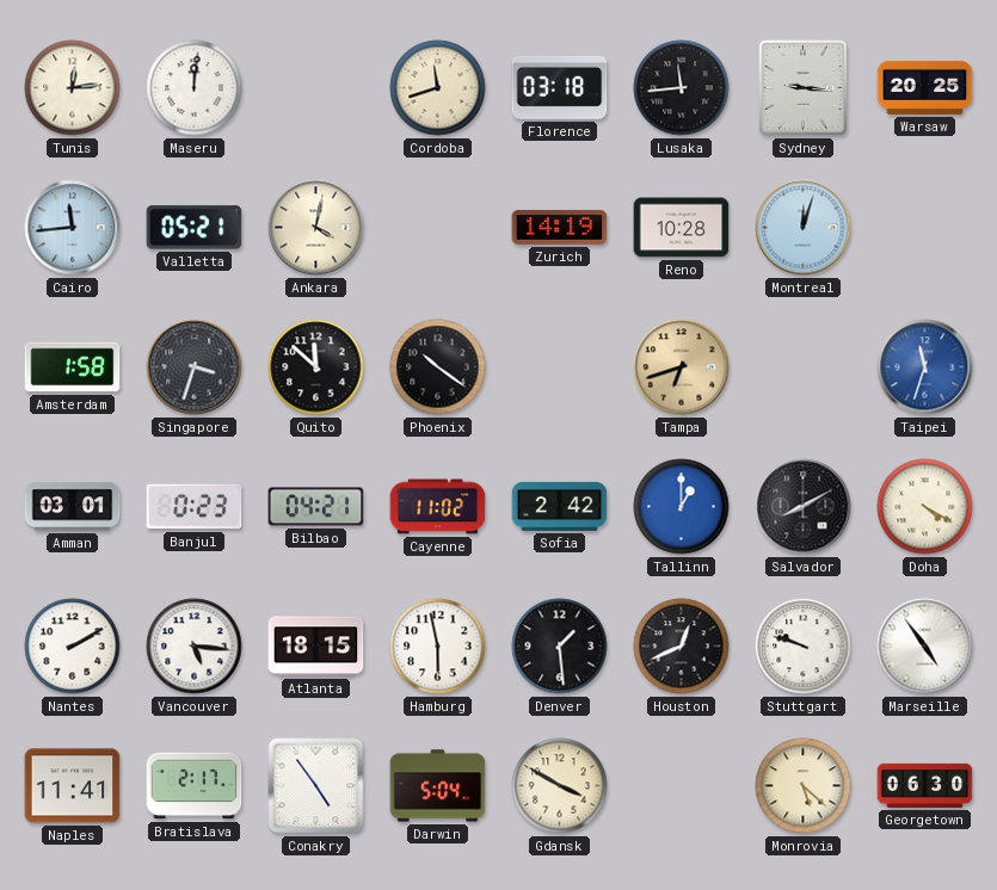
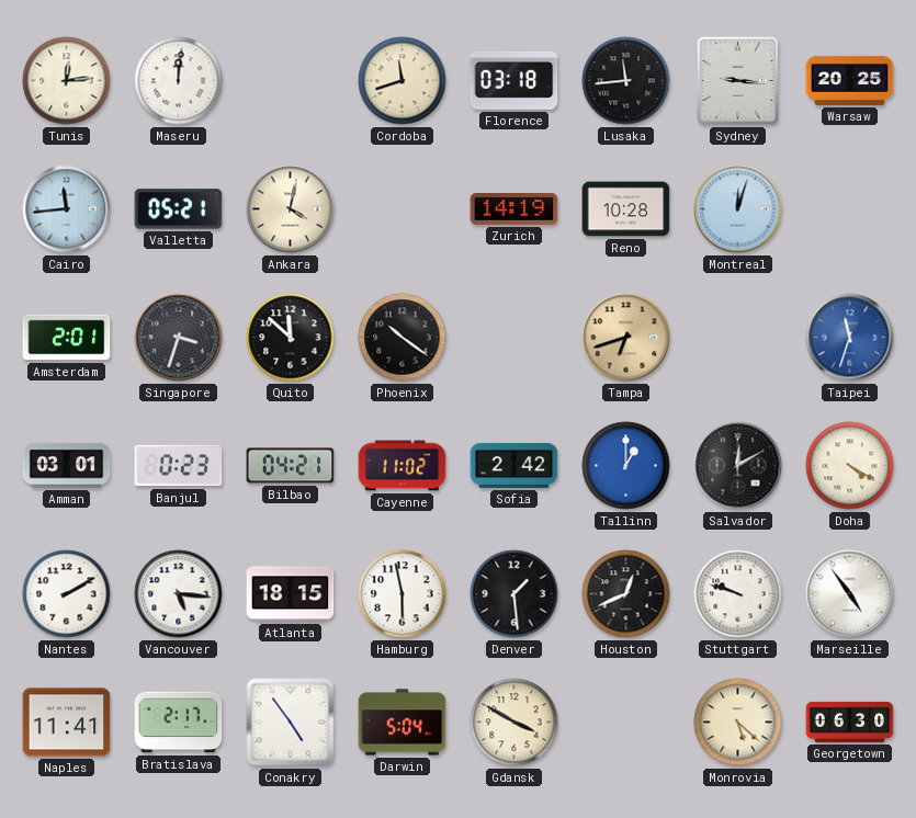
Amsterdam: 1:58 -> 2:01
Salvador: 8:10 -> 12:10
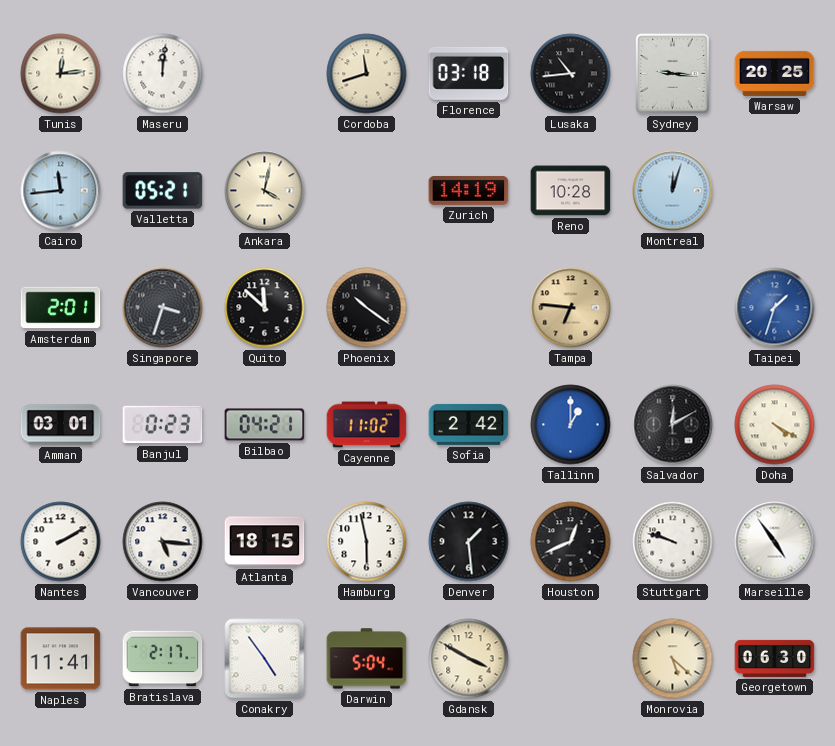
Lusaka: 11:44 -> 10:44
Tampa: 6:42 -> 6:46
Taipei: 11:33 -> 1:33
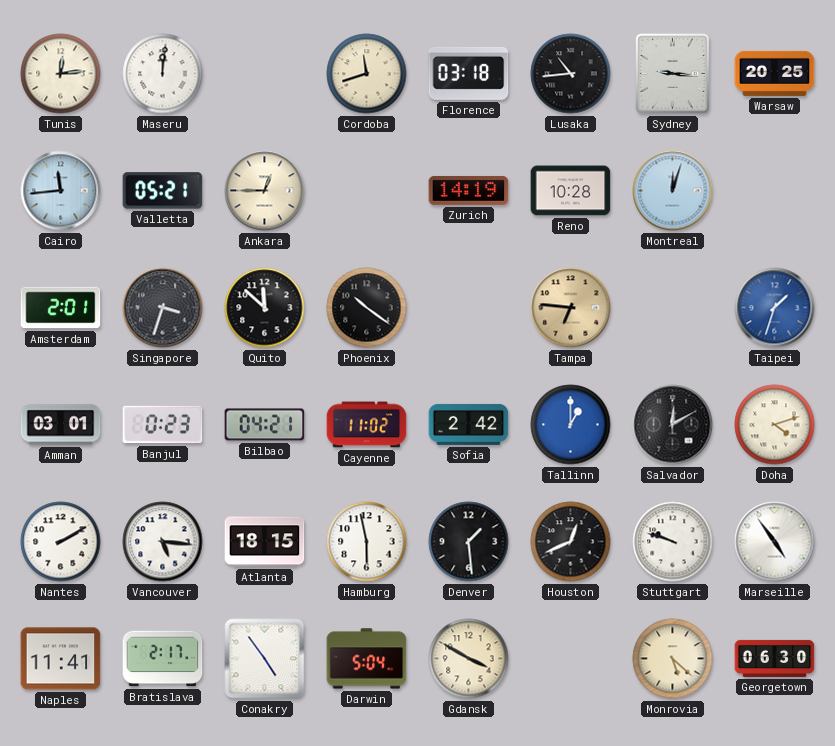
Ankara: 4:02 -> 12:45
Doha: 4:20 -> 4:12
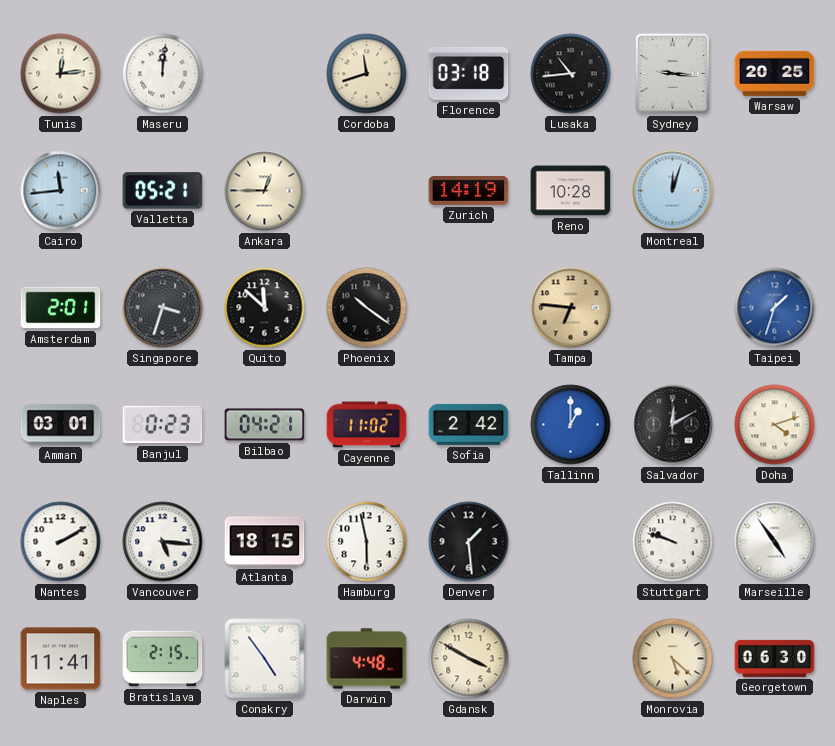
Houston: 12:41 -> none
Bratislava: 2:17 -> 2:15
Darwin: 5:04 -> 4:48
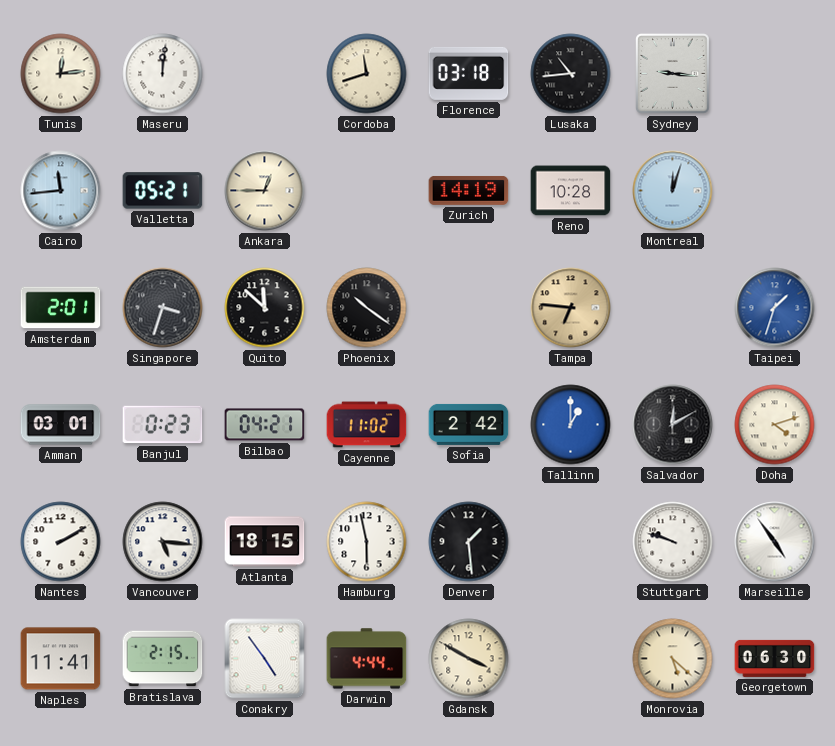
Warsaw: 20:25 -> none
Darwin: 4:48 -> 4:44
